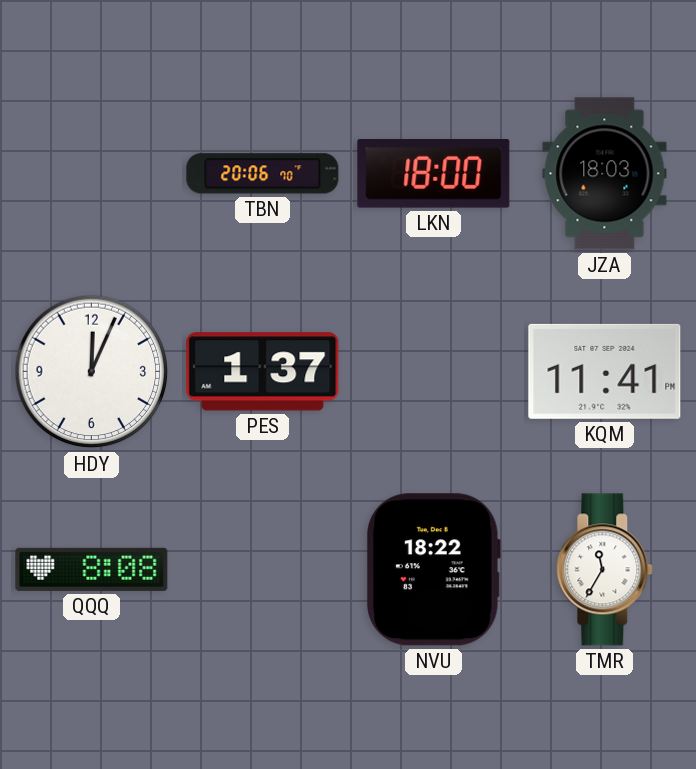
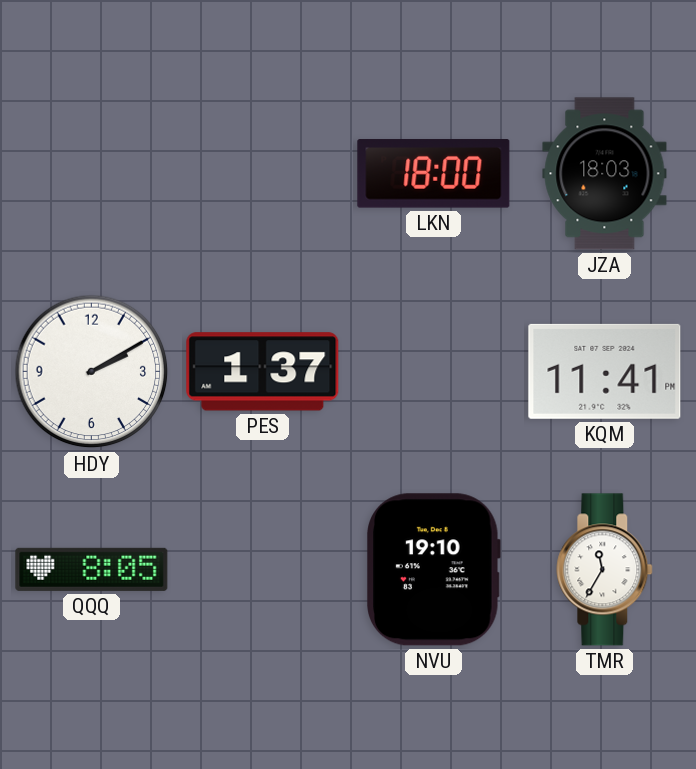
TBN: 20:06 -> none
HDY: 12:04 -> 2:10
QQQ: 8:08 -> 8:05
NVU: 18:22 -> 19:10
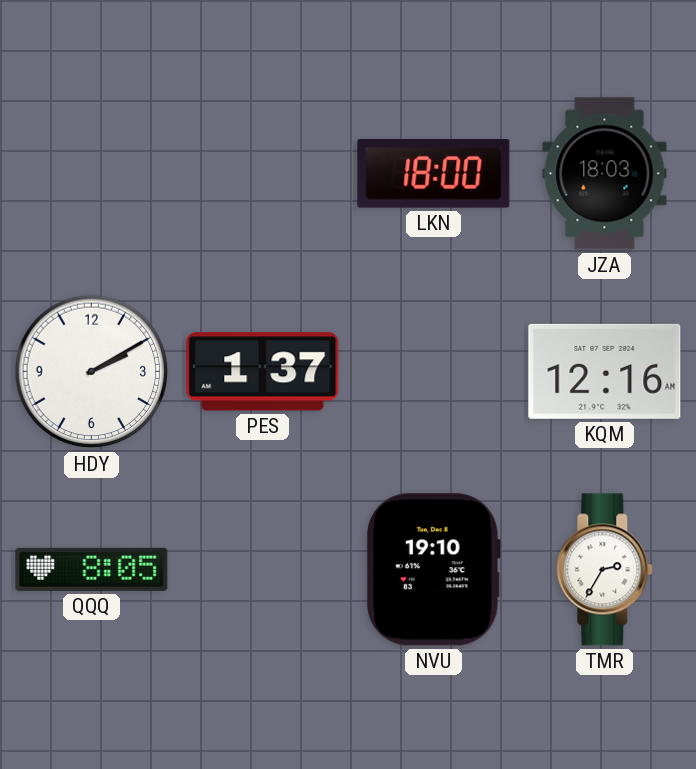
KQM: 11:41 -> 12:16
TMR: 11:35 -> 2:35
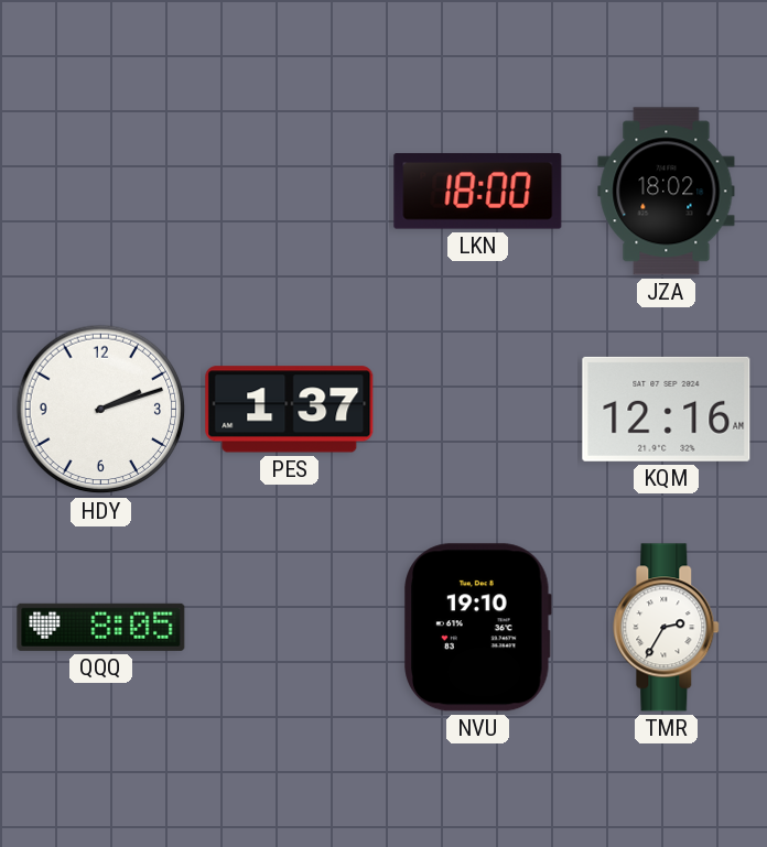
JZA: 18:03 -> 18:02
HDY: 2:10 -> 2:12
